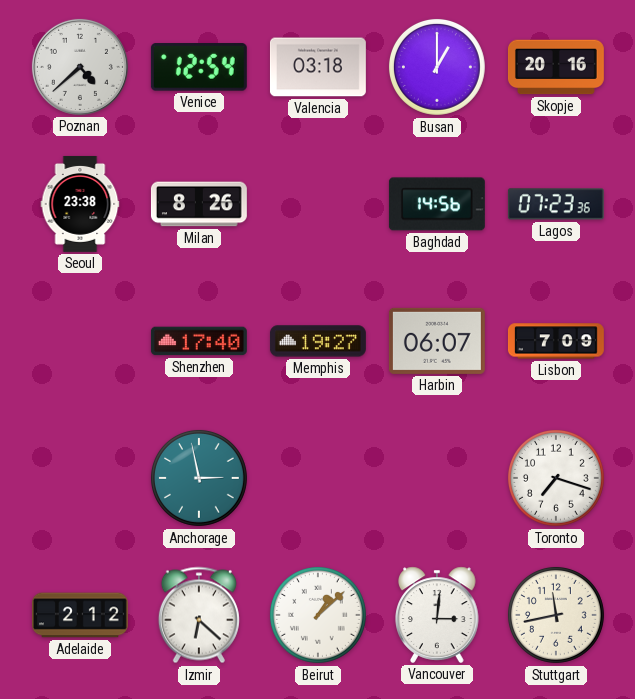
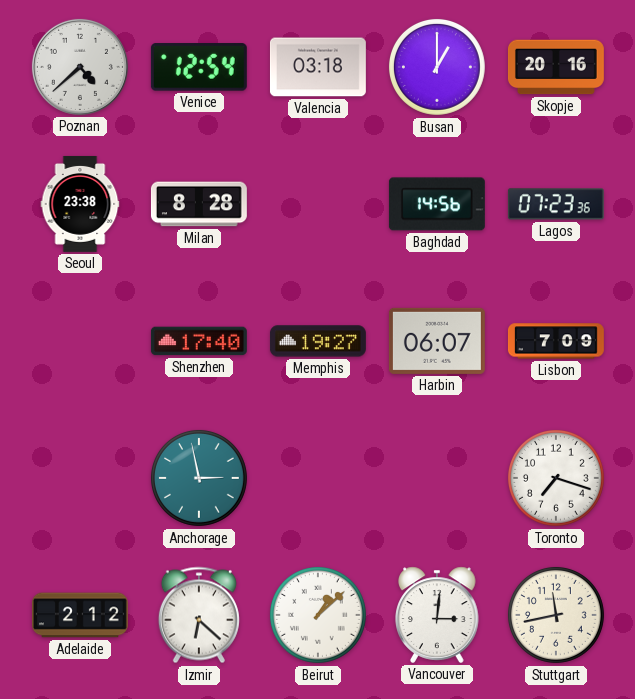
Milan: 8:26 -> 8:28
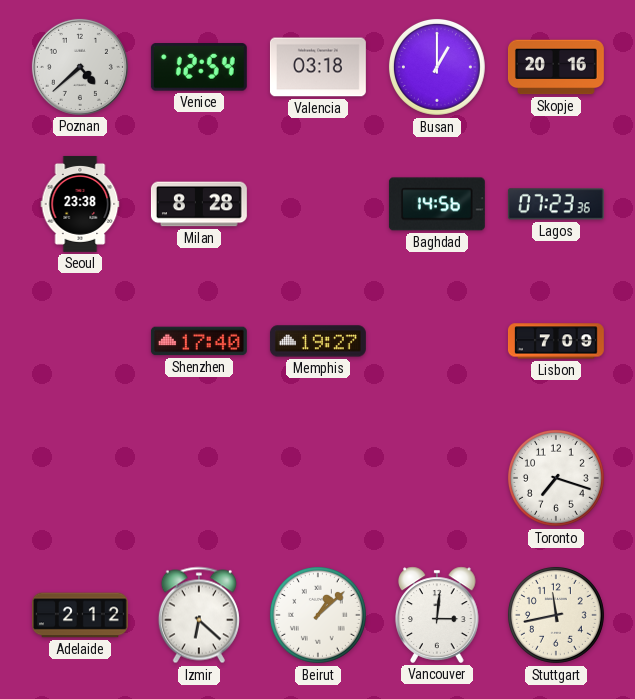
Harbin: 06:07 -> none
Anchorage: 2:58 -> none
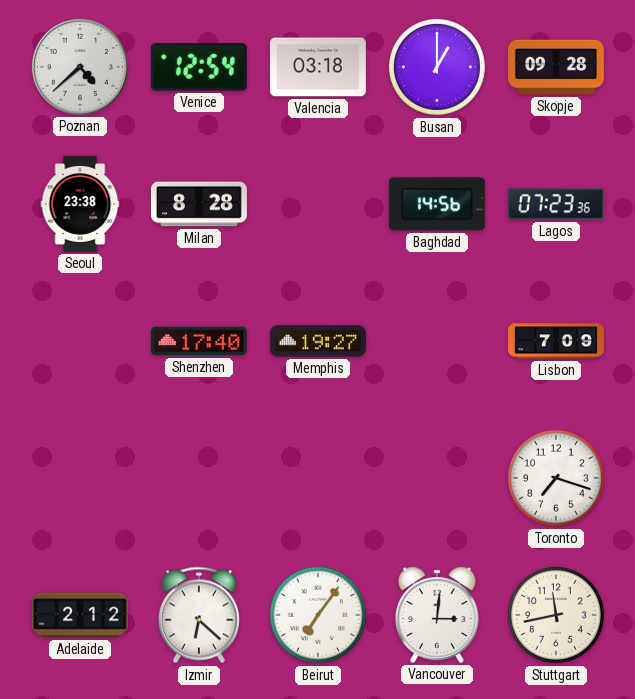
Skopje: 20:16 -> 09:28
Beirut: 1:08 -> 7:06
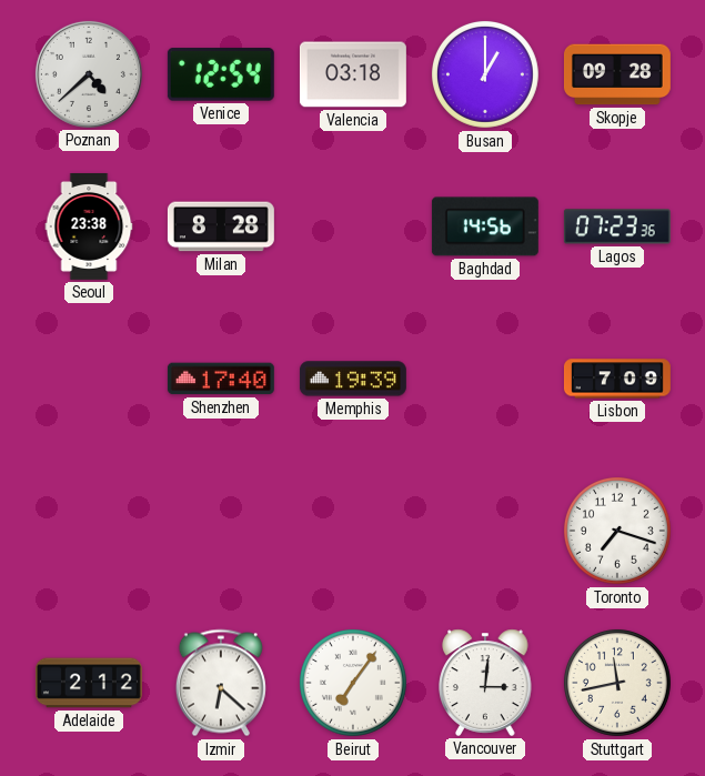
Memphis: 19:27 -> 19:39
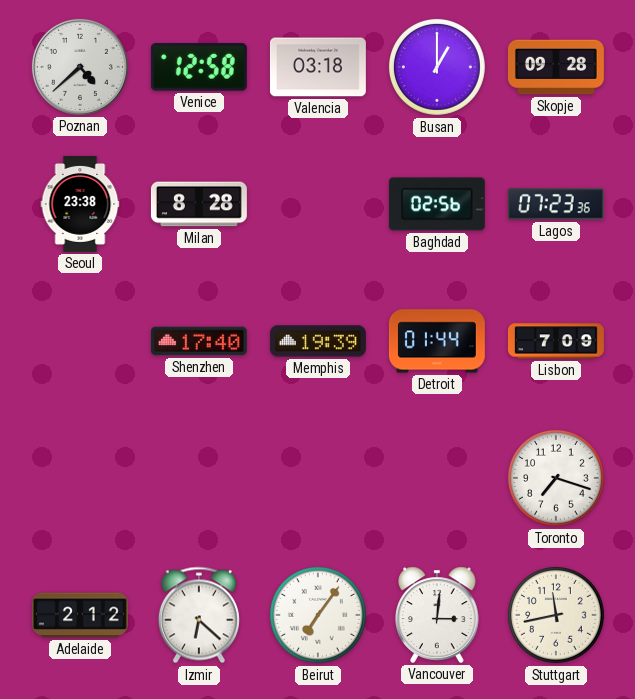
Venice: 12:54 -> 12:58
Baghdad: 14:56 -> 02:56
Detroit: none -> 01:44
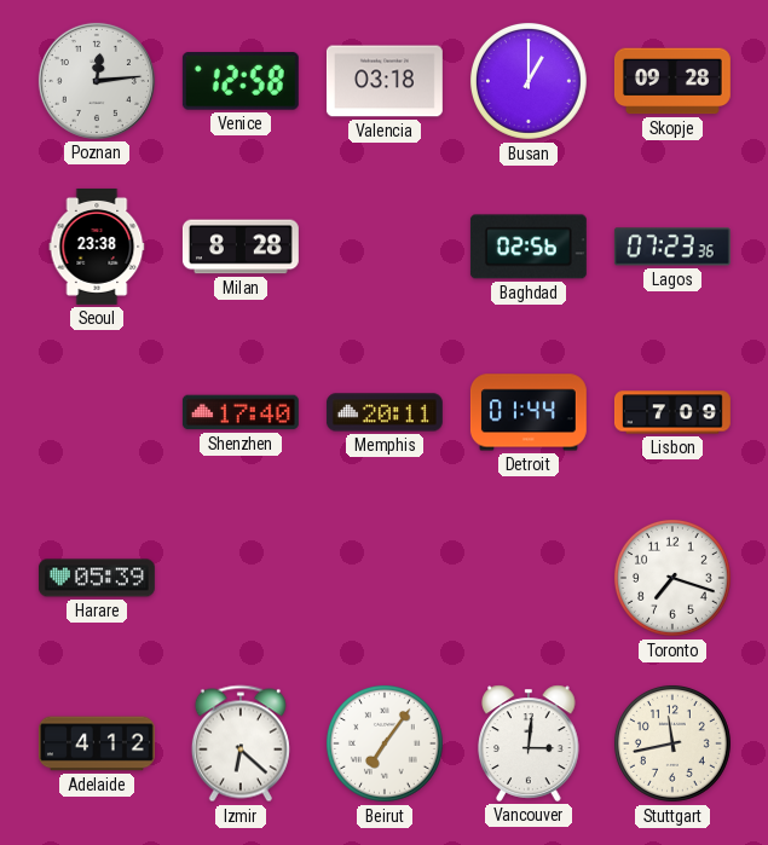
Poznan: 4:38 -> 12:14
Memphis: 19:39 -> 20:11
Harare: none -> 05:39
Adelaide: 2:12 -> 4:12
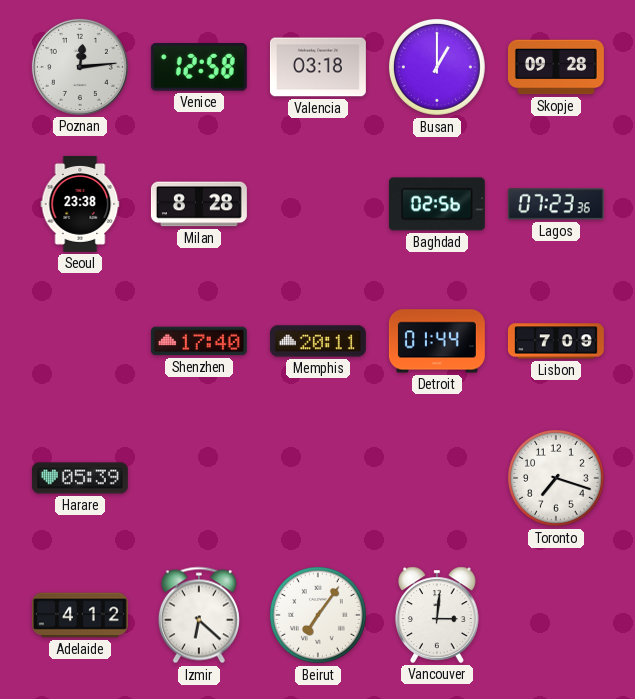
Stuttgart: 11:43 -> none
